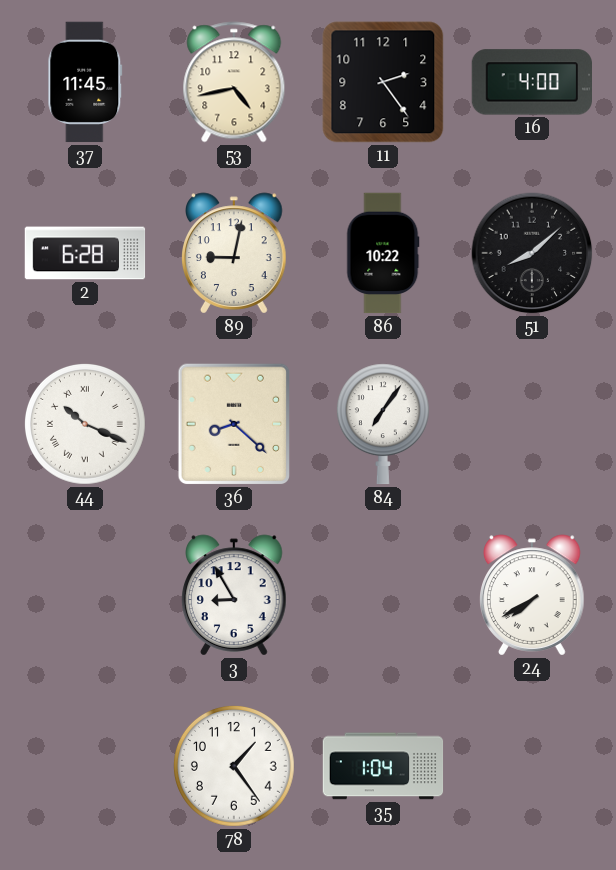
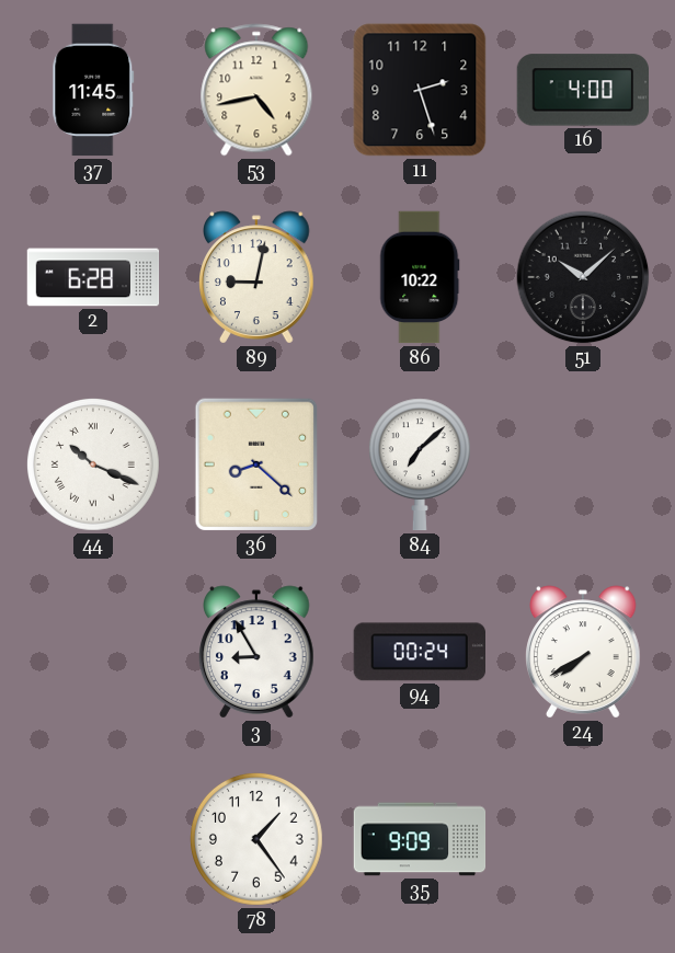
11: 2:24 -> 2:27
51: 8:08 -> 10:08
84: 7:06 -> 7:08
94: none -> 00:24
35: 1:04 -> 9:09
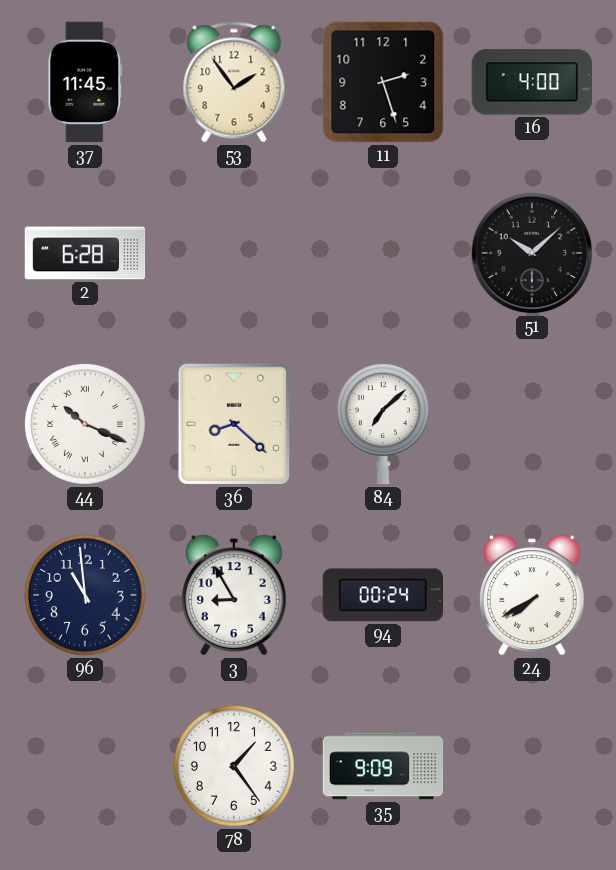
53: 4:43 -> 1:54
89: 9:02 -> none
86: 10:22 -> none
96: none -> 10:59
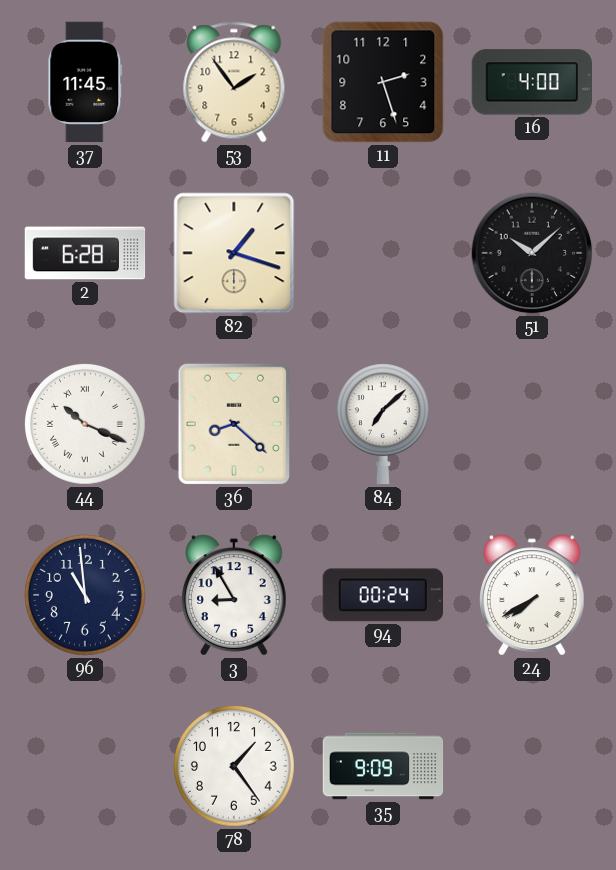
82: none -> 1:18
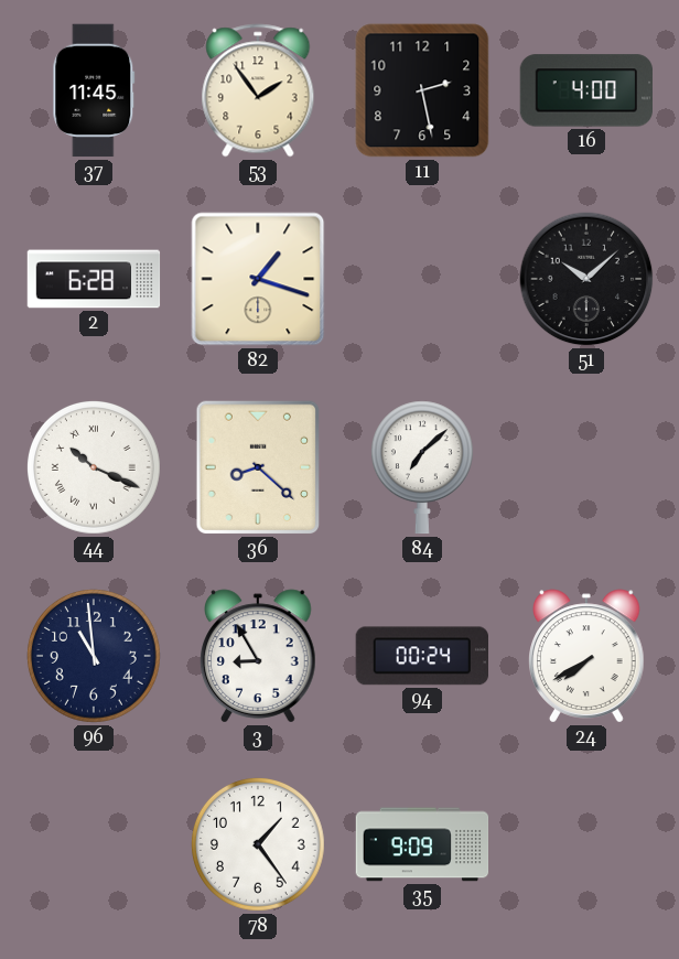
11: 2:27 -> 2:28
